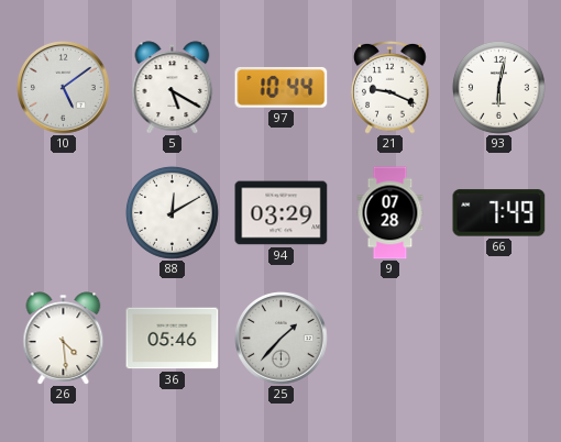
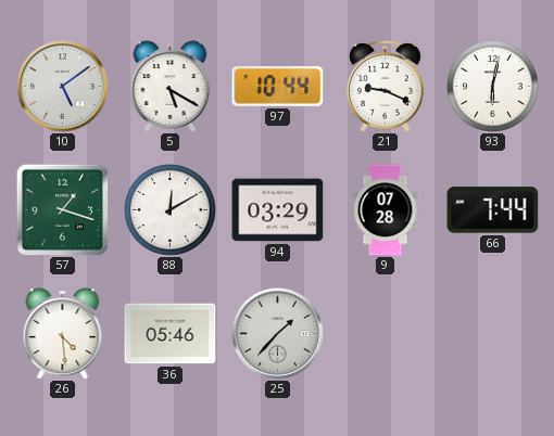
57: none -> 1:18
66: 7:49 -> 7:44
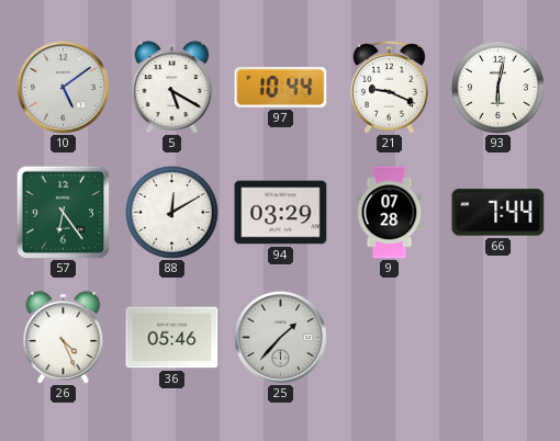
57: 1:18 -> 6:24
26: 4:29 -> 4:26
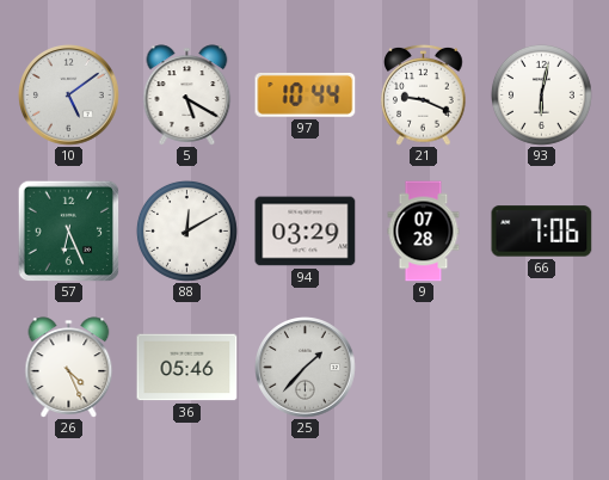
57: 6:24 -> 6:26
66: 7:44 -> 7:06
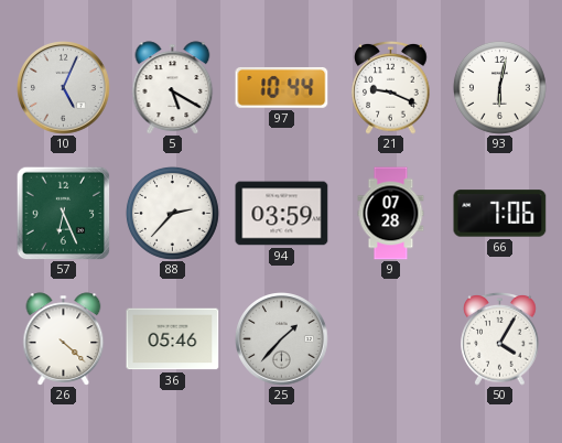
10: 5:09 -> 5:04
88: 12:10 -> 2:37
94: 03:29 -> 03:59
26: 4:26 -> 4:22
50: none -> 4:05
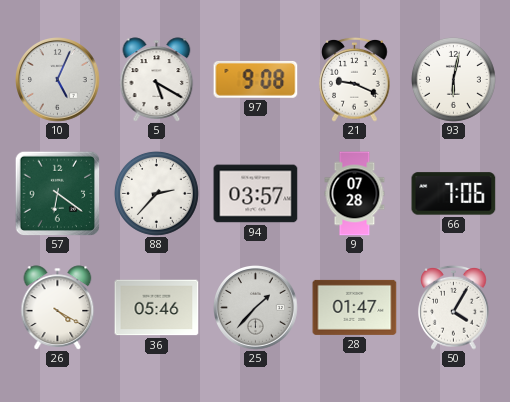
97: 10:44 -> 9:08
57: 6:26 -> 6:21
94: 03:59 -> 03:57
26: 4:22 -> 4:20
28: none -> 01:47
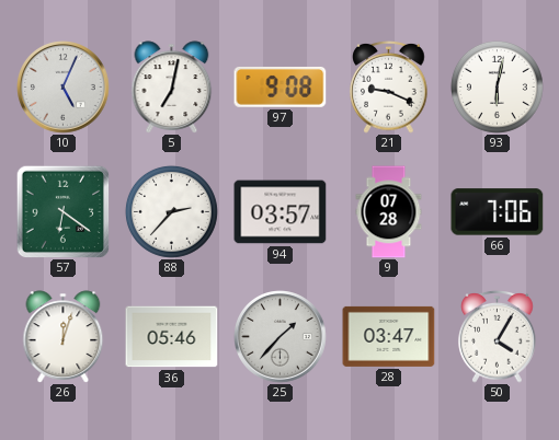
5: 5:20 -> 7:02
26: 4:20 -> 12:03
28: 01:47 -> 03:47
